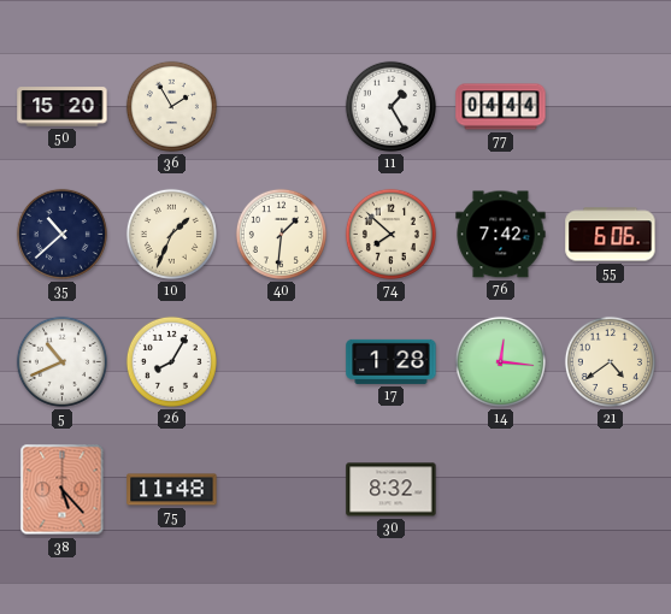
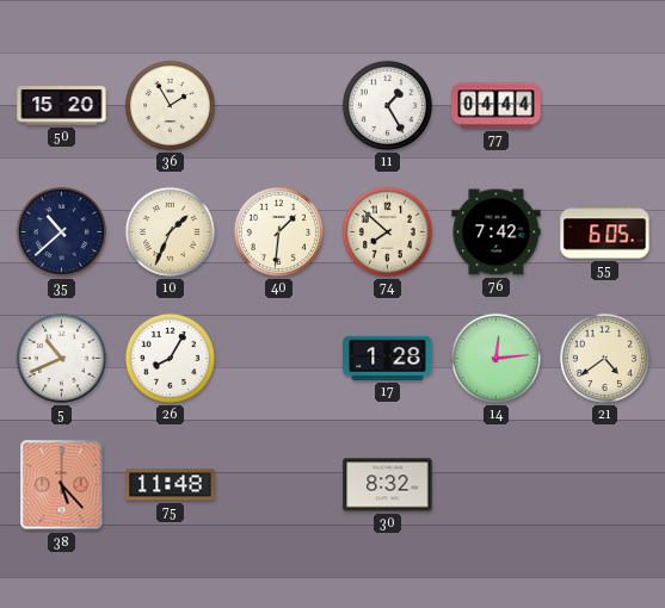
55: 6:06 -> 6:05
14: 12:16 -> 12:14
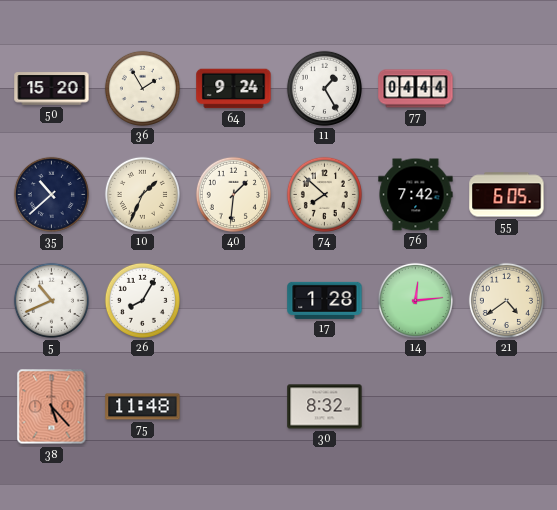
64: none -> 9:24
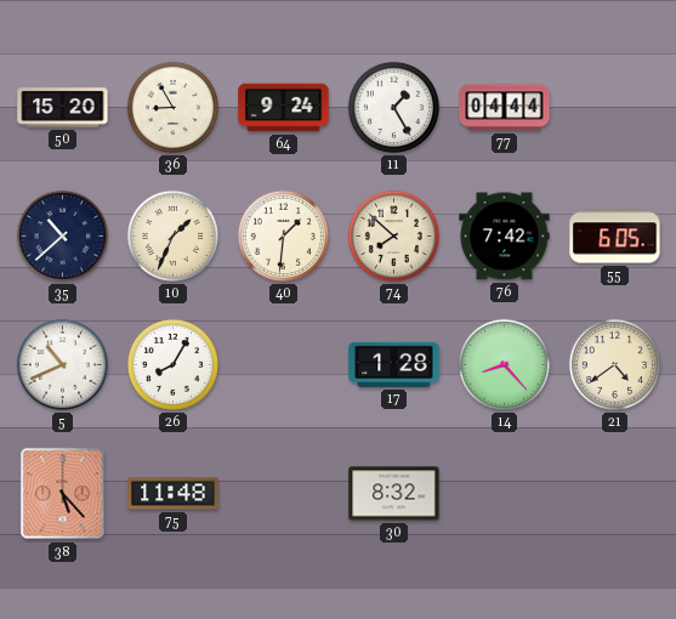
36: 1:55 -> 8:55
14: 12:14 -> 8:23
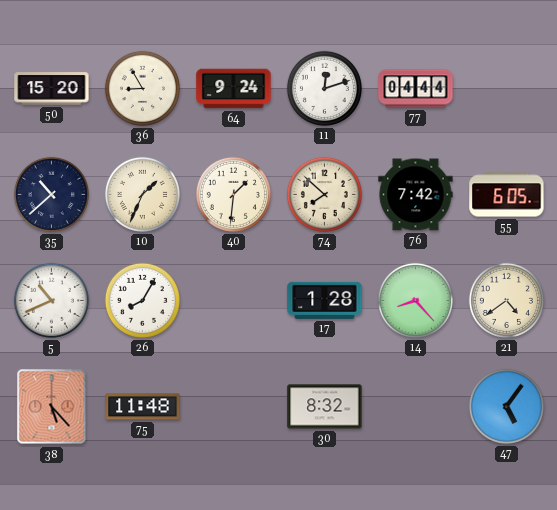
11: 1:25 -> 12:12
47: none -> 5:06
